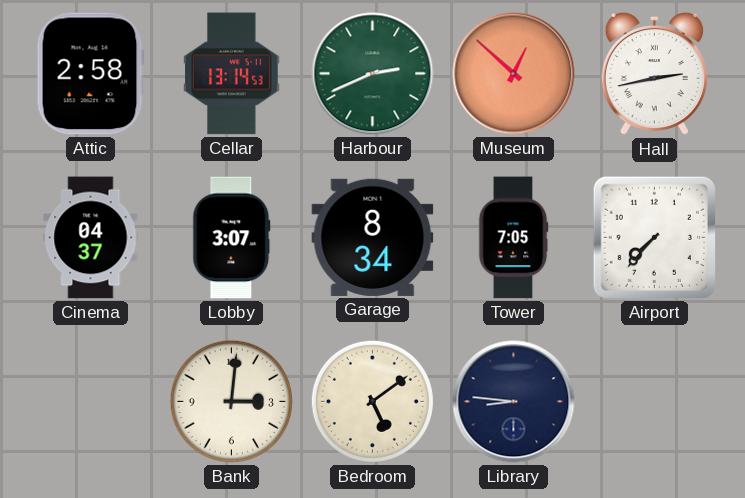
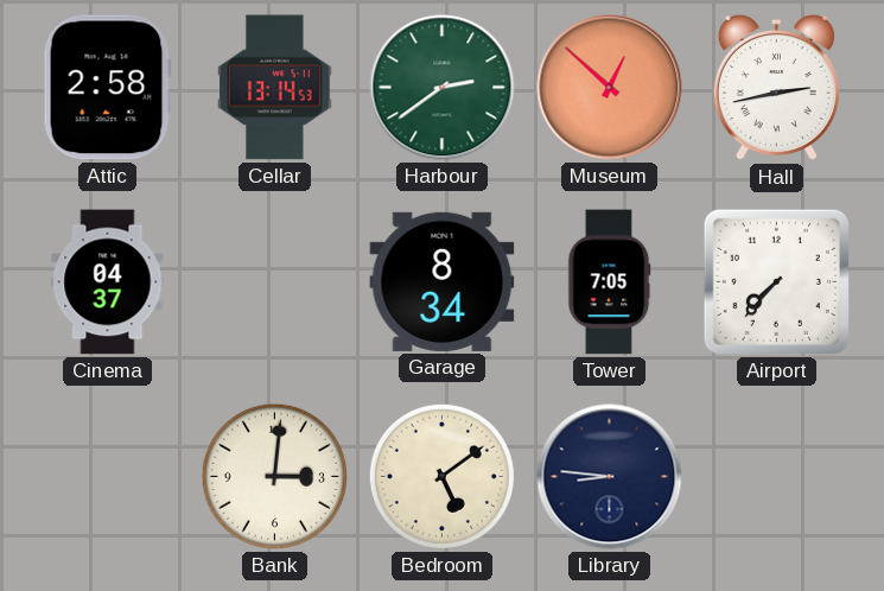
Harbour: 2:41 -> 2:39
Lobby: 3:07 -> none
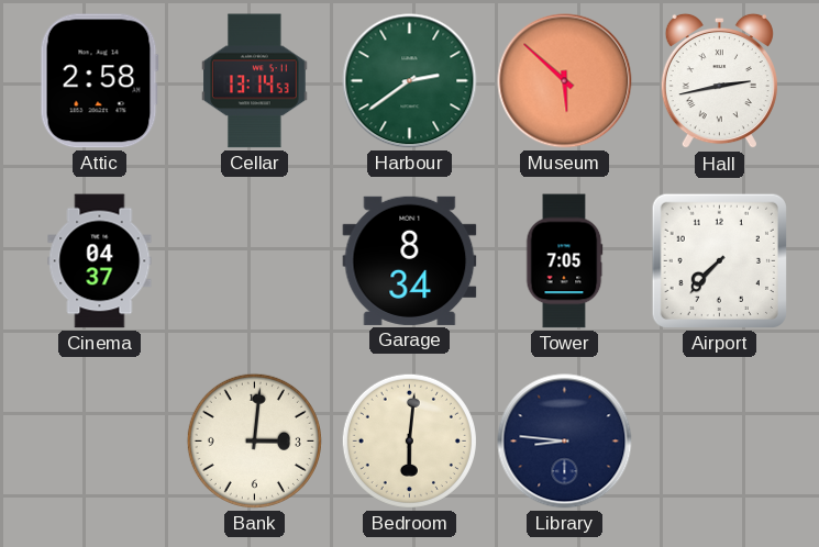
Museum: 12:52 -> 5:52
Bedroom: 5:09 -> 6:01
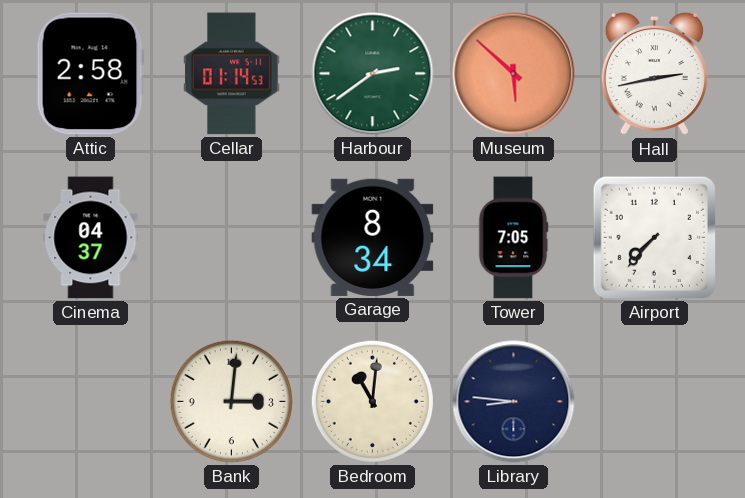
Cellar: 13:14 -> 01:14
Bedroom: 6:01 -> 11:01
